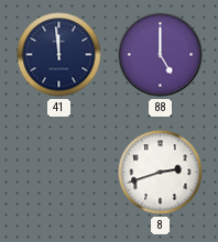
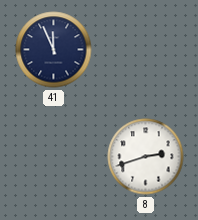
41: 11:59 -> 11:56
88: 5:00 -> none
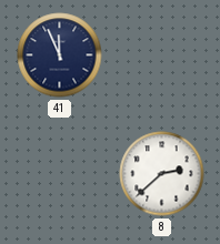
8: 2:42 -> 2:38
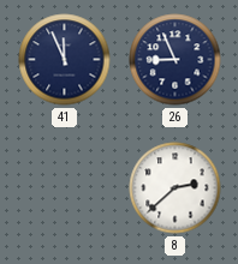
26: none -> 8:56
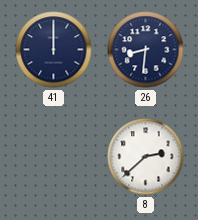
41: 11:56 -> 12:00
26: 8:56 -> 8:31
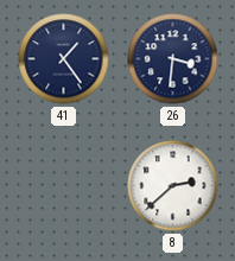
41: 12:00 -> 1:24
26: 8:31 -> 3:31
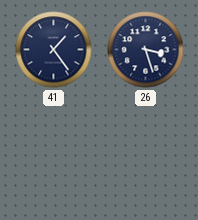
26: 3:31 -> 3:27
8: 2:38 -> none
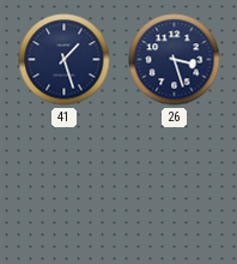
41: 1:24 -> 1:27
